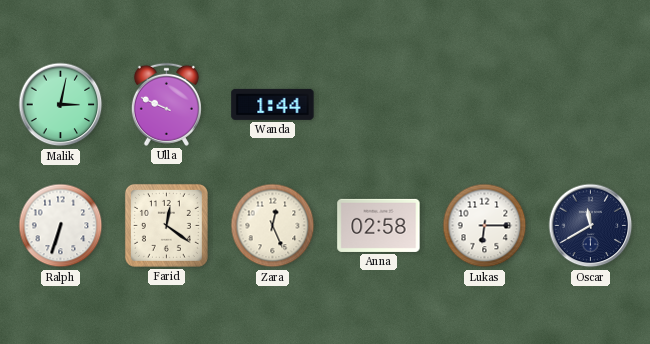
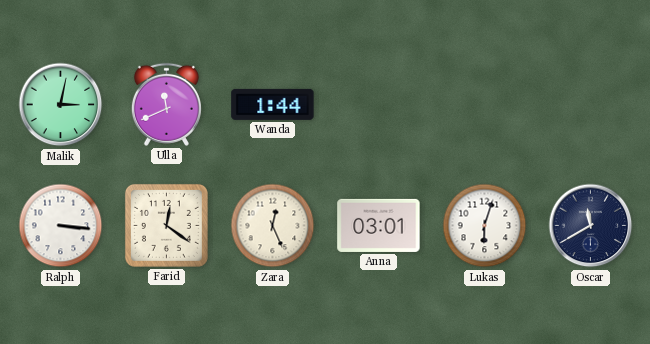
Ulla: 9:49 -> 11:41
Ralph: 6:33 -> 3:16
Anna: 02:58 -> 03:01
Lukas: 6:15 -> 6:03
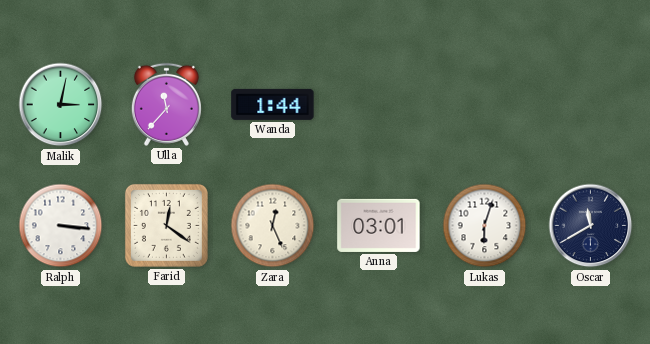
Ulla: 11:41 -> 11:37
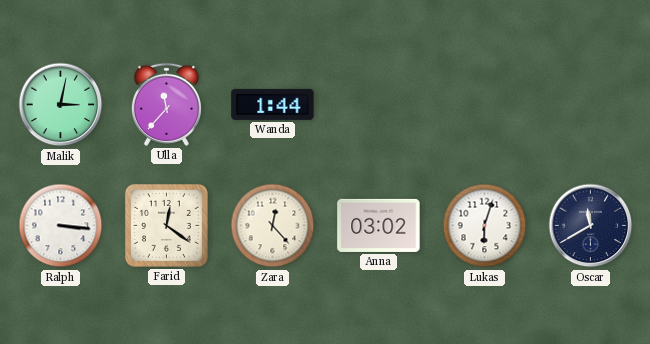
Zara: 12:26 -> 12:23
Anna: 03:01 -> 03:02
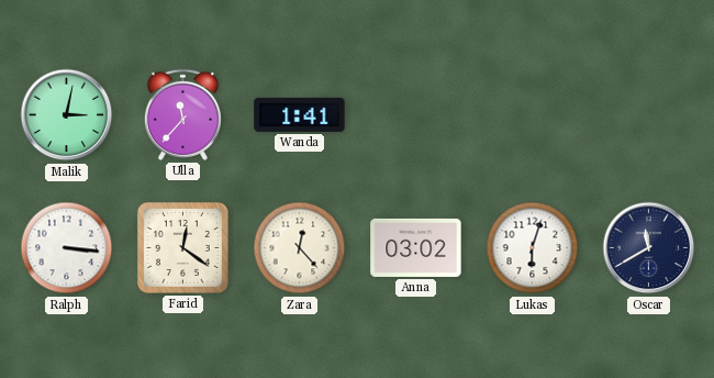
Wanda: 1:44 -> 1:41
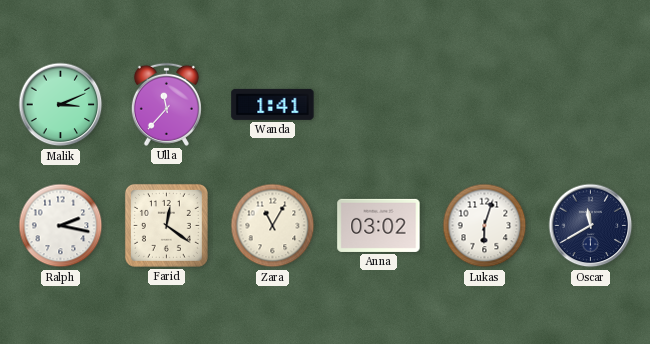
Malik: 3:02 -> 3:11
Ralph: 3:16 -> 2:17
Zara: 12:23 -> 11:05
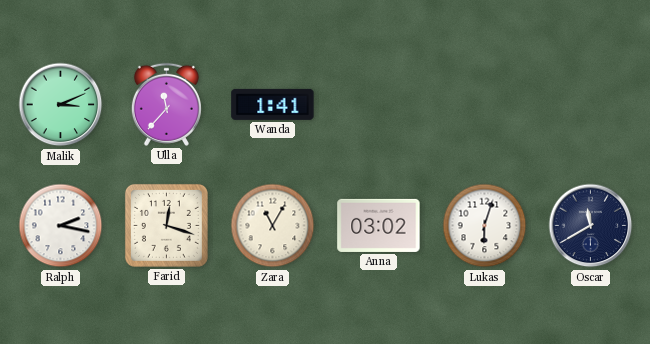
Farid: 12:21 -> 12:18
